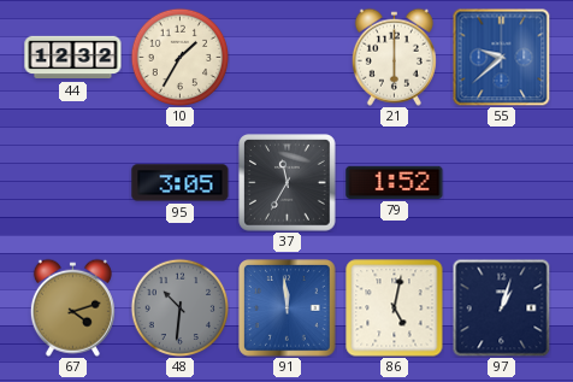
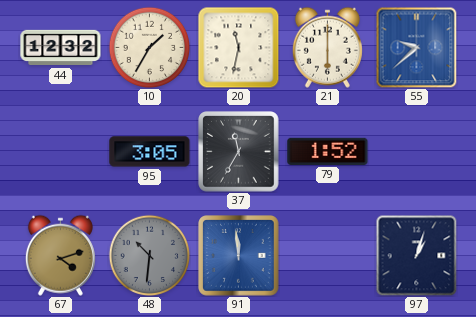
20: none -> 11:32
86: 5:02 -> none
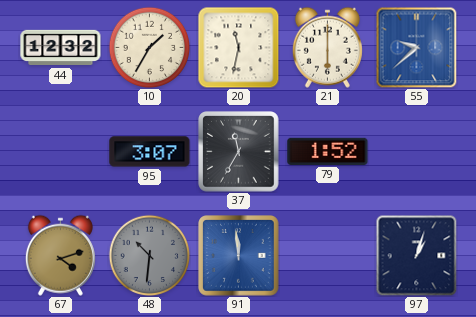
95: 3:05 -> 3:07
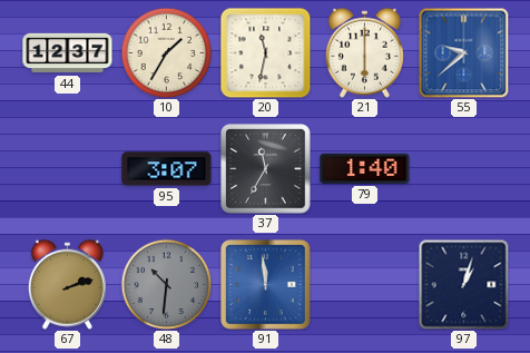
44: 12:32 -> 12:37
79: 1:52 -> 1:40
67: 4:12 -> 2:12
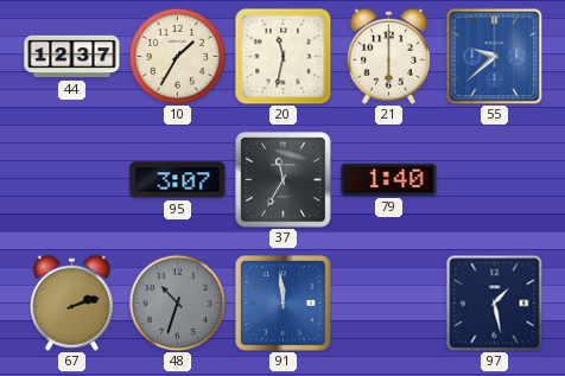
48: 10:31 -> 10:33
97: 1:03 -> 1:28
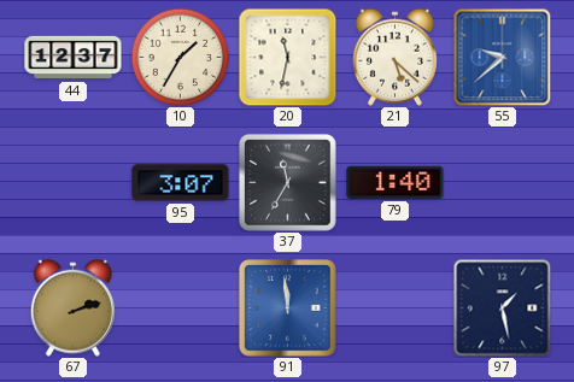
21: 6:00 -> 5:22
48: 10:33 -> none
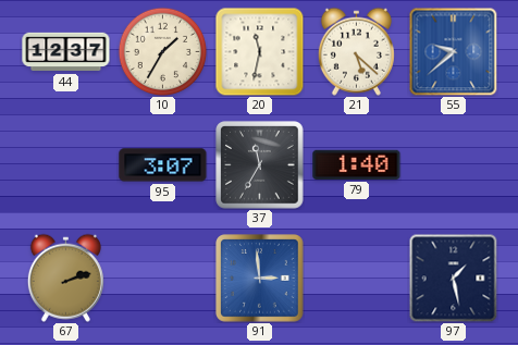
91: 11:59 -> 2:59
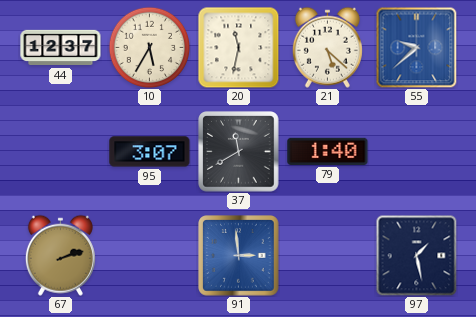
10: 1:35 -> 5:35
37: 11:35 -> 11:40
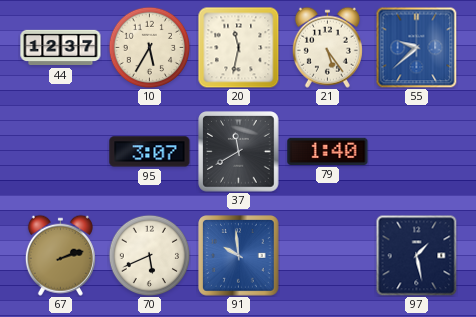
21: 5:22 -> 5:24
70: none -> 5:41
91: 2:59 -> 9:59
